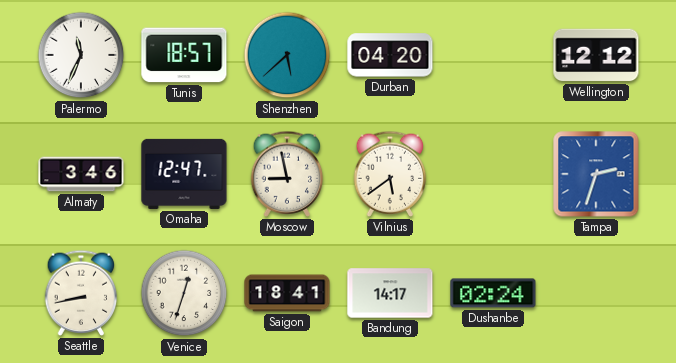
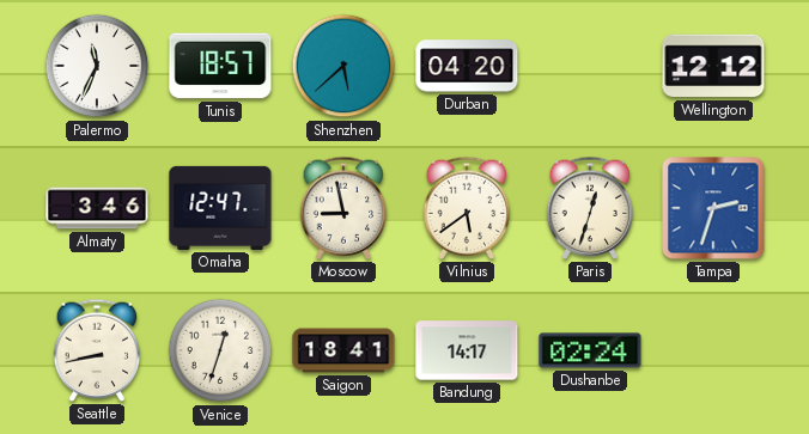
Paris: none -> 12:33
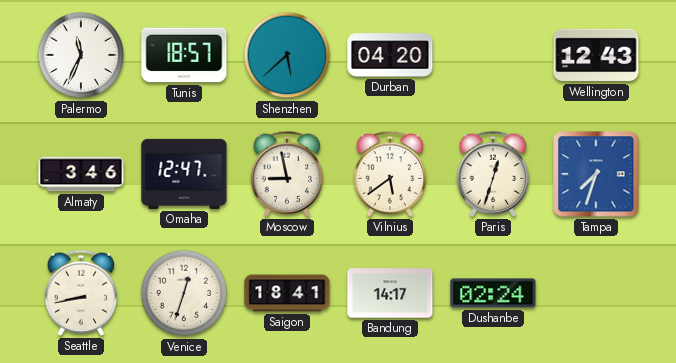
Wellington: 12:12 -> 12:43
Tampa: 2:33 -> 7:33
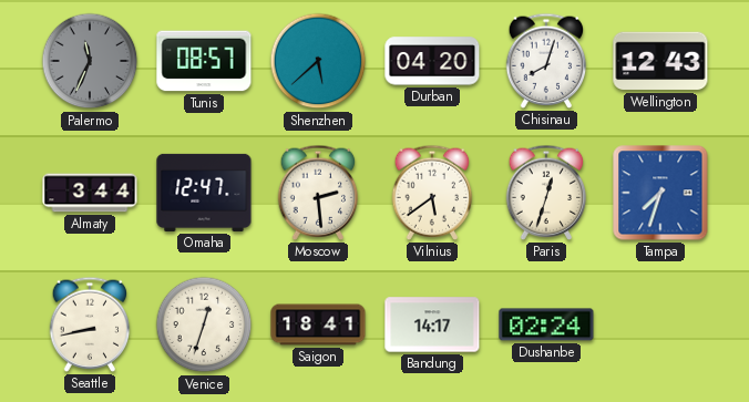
Palermo dial: white -> grey
Tunis: 18:57 -> 08:57
Chisinau: none -> 8:03
Almaty: 3:46 -> 3:44
Moscow: 8:58 -> 2:29
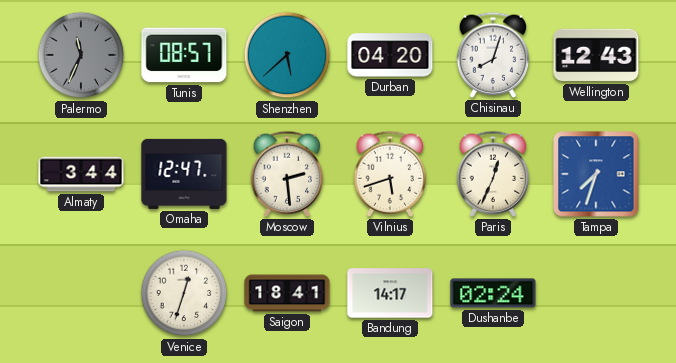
Vilnius: 5:39 -> 5:42
Paris: 12:33 -> 12:34
Seattle: 8:43 -> none
